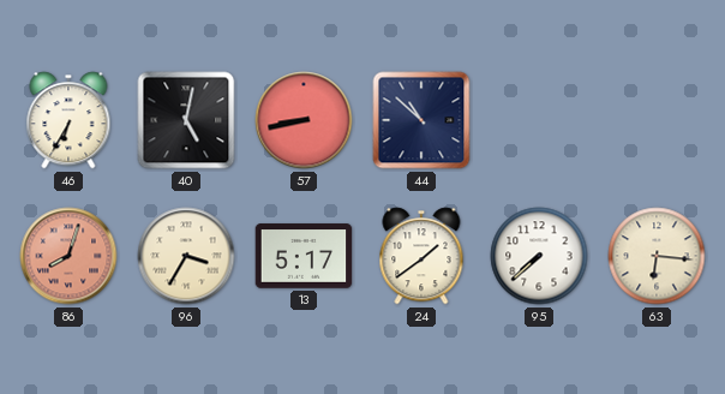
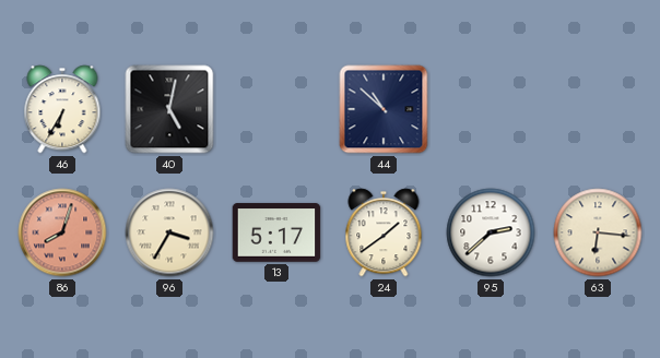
57: 8:43 -> none
95: 7:38 -> 2:38
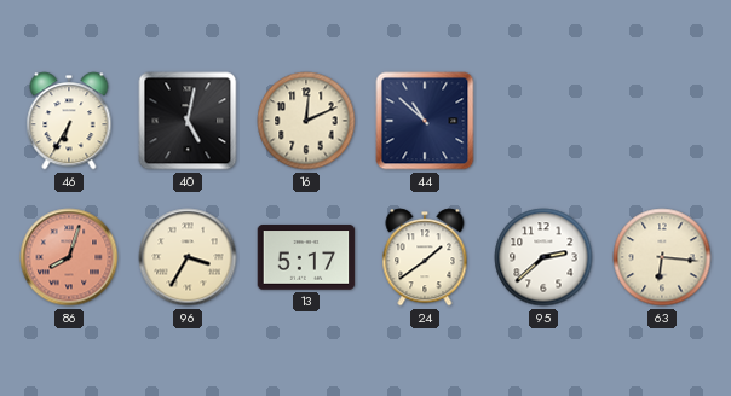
16: none -> 12:11
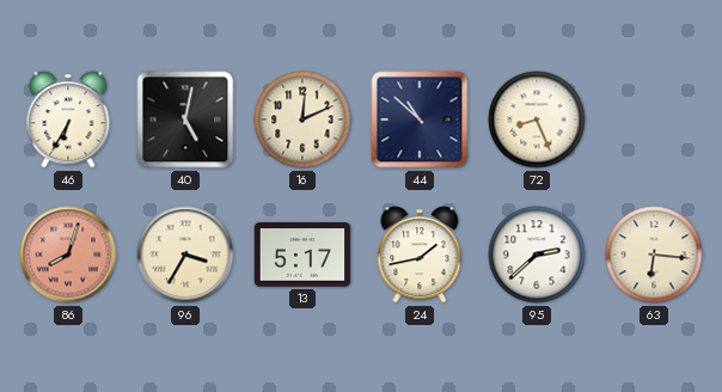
72: none -> 8:26
24: 1:39 -> 1:43
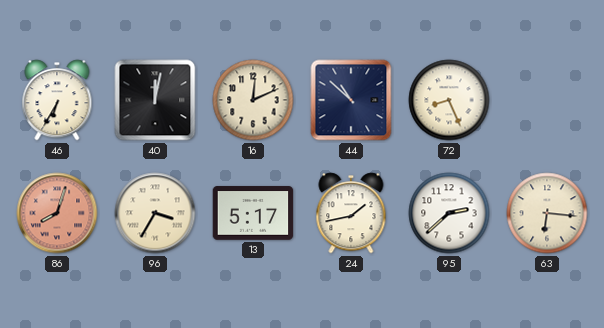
40: 5:02 -> 12:02
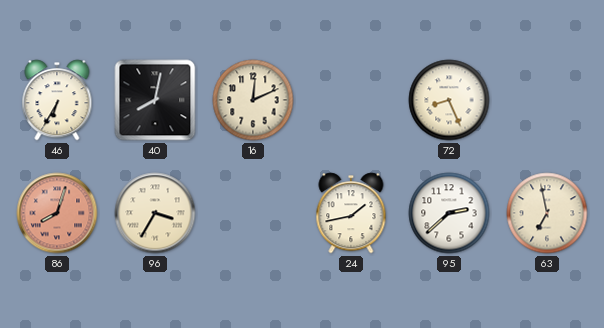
40: 12:02 -> 8:02
44: 10:52 -> none
13: 5:17 -> none
63: 6:16 -> 6:58
